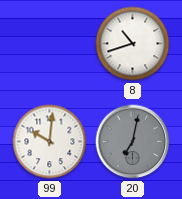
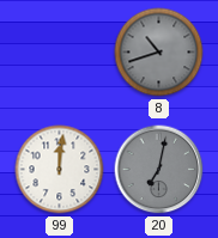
8 dial: white -> grey
99: 10:01 -> 12:01
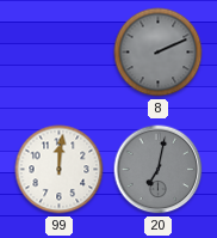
8: 10:42 -> 2:11
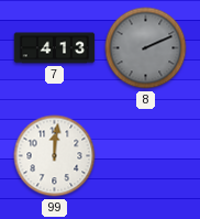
7: none -> 4:13
20: 7:02 -> none
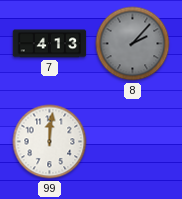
8: 2:11 -> 2:07
